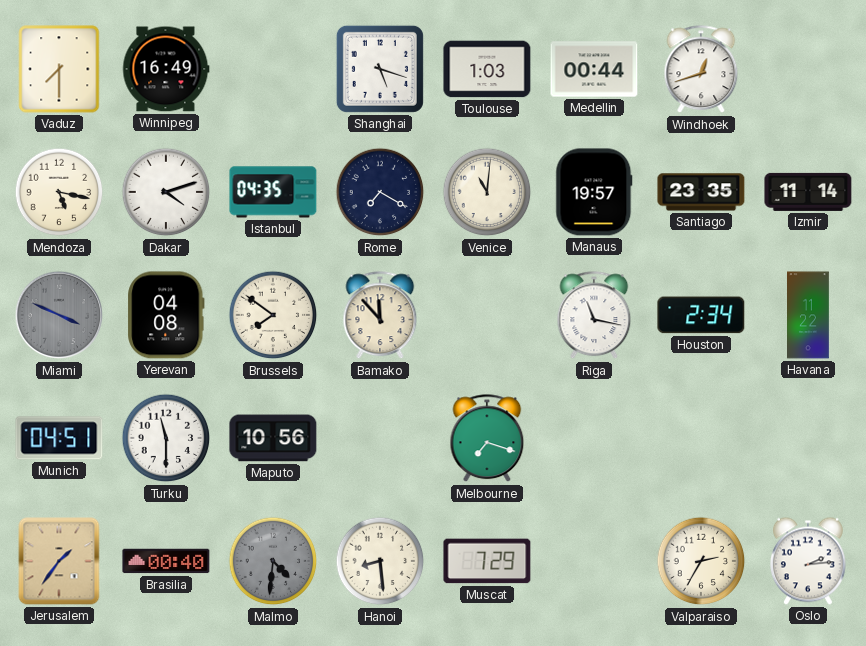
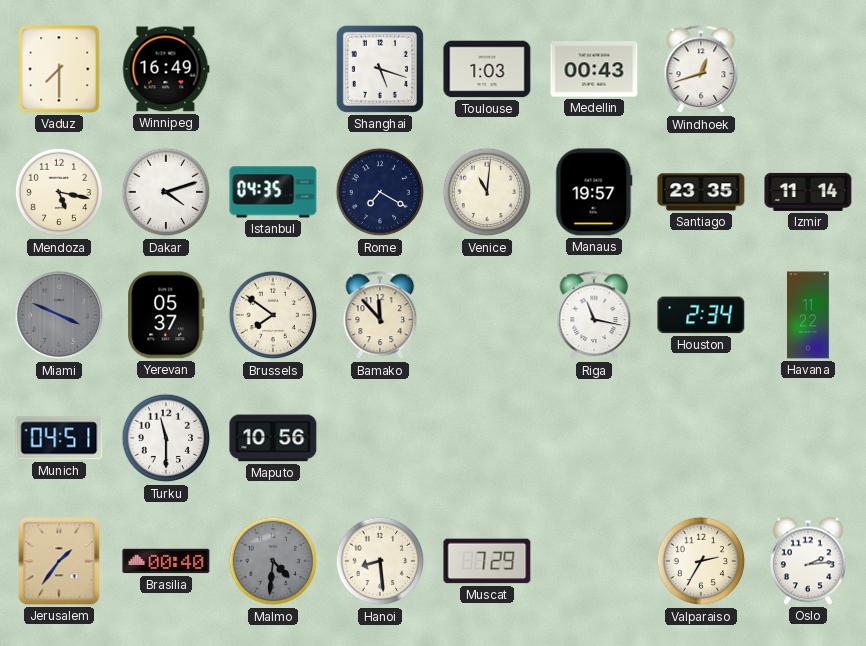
Medellin: 00:44 -> 00:43
Yerevan: 04:08 -> 05:37
Melbourne: 7:18 -> none
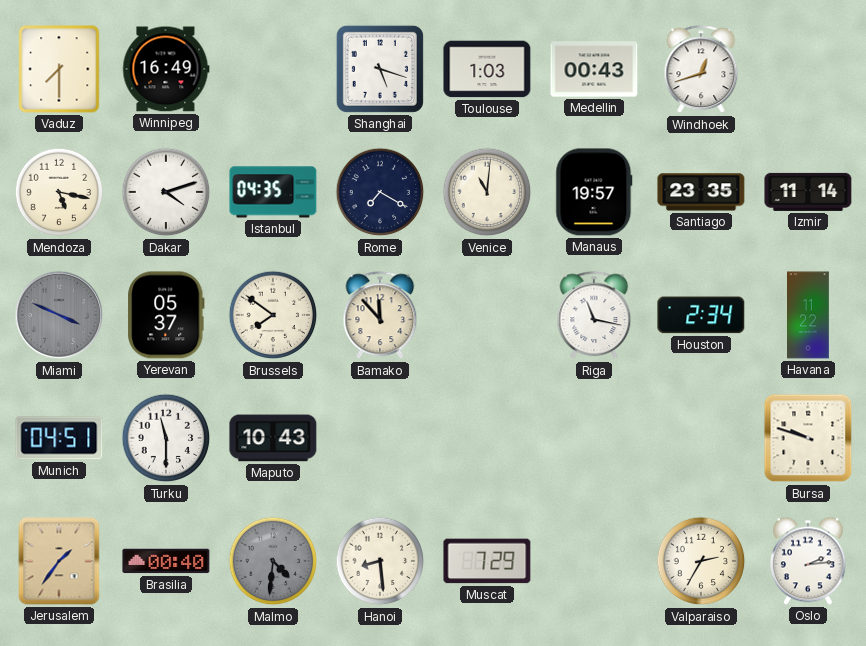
Maputo: 10:56 -> 10:43
Bursa: none -> 9:48
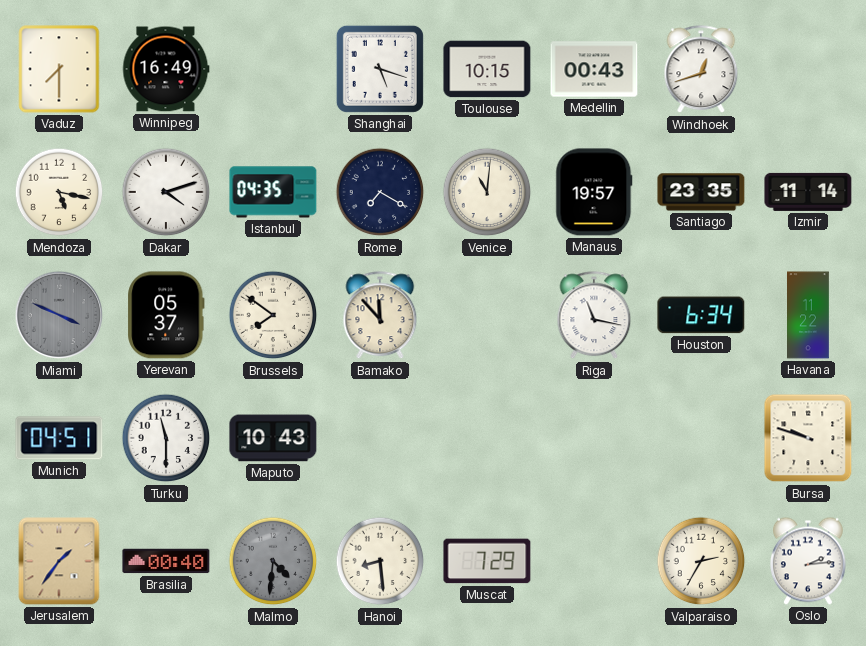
Toulouse: 1:03 -> 10:15
Houston: 2:34 -> 6:34
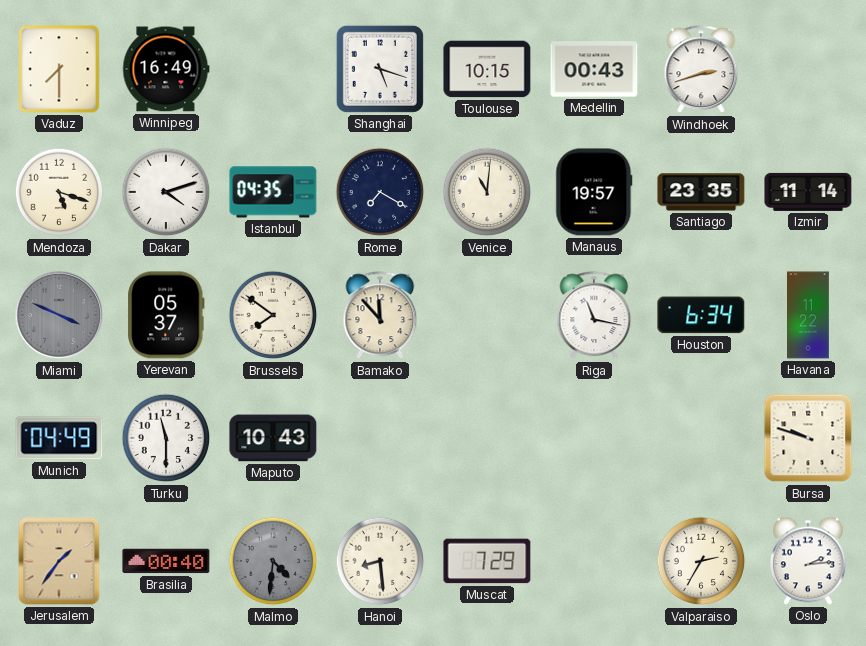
Windhoek: 12:42 -> 2:42
Mendoza: 5:17 -> 5:18
Munich: 04:51 -> 04:49
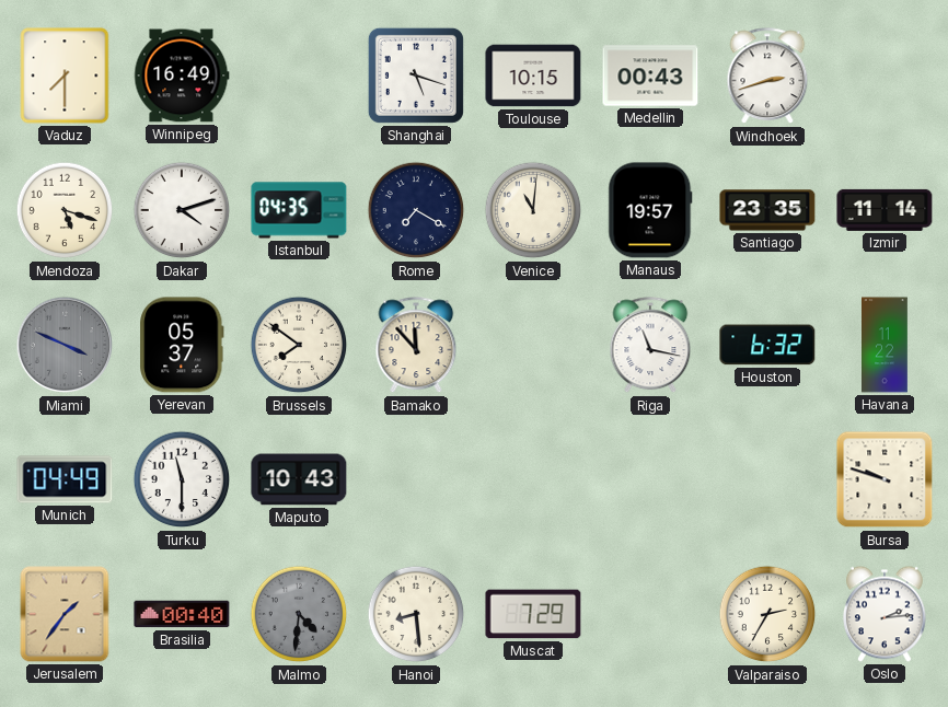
Houston: 6:34 -> 6:32
